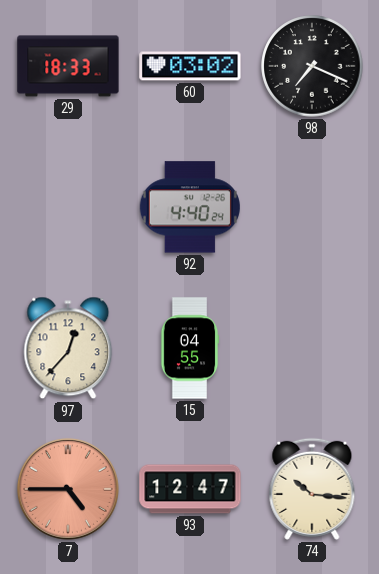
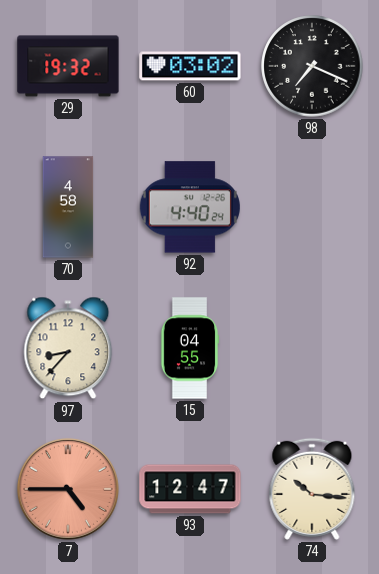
29: 18:33 -> 19:32
70: none -> 4:58
97: 12:37 -> 8:37
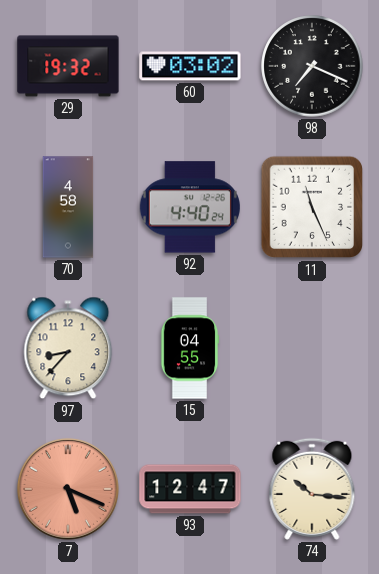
11: none -> 11:26
7: 4:45 -> 5:19
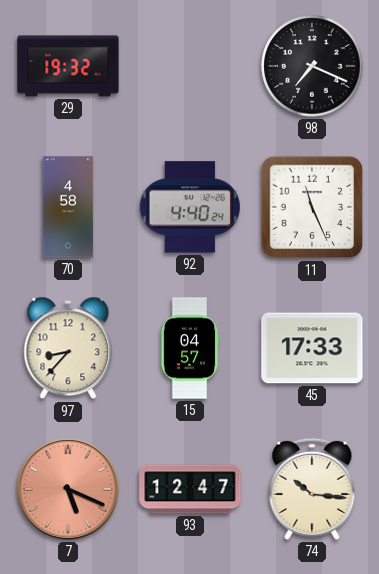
60: 03:02 -> none
15: 04:55 -> 04:57
45: none -> 17:33
